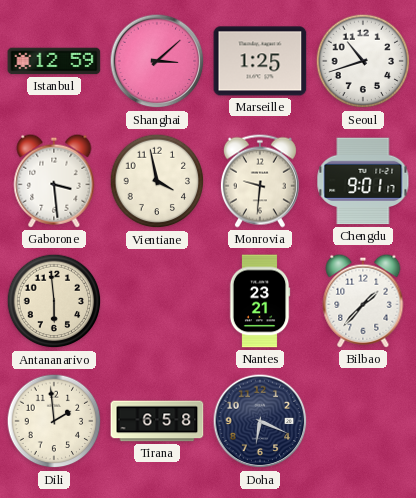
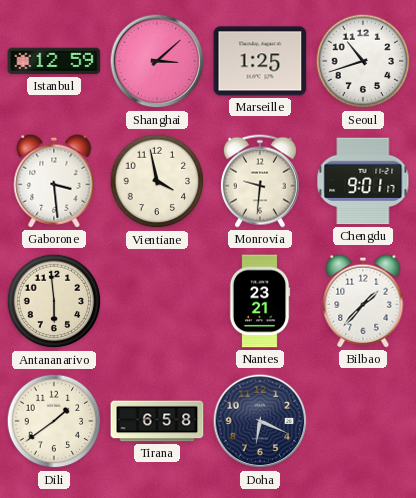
Dili: 1:59 -> 1:39
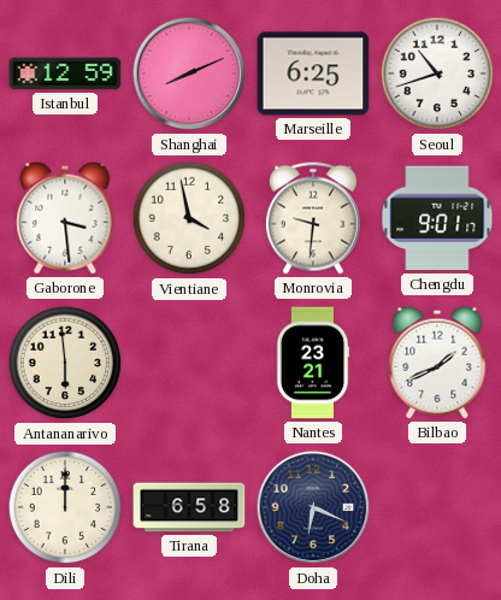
Shanghai: 3:08 -> 8:11
Marseille: 1:25 -> 6:25
Bilbao: 1:37 -> 1:41
Dili: 1:39 -> 12:00
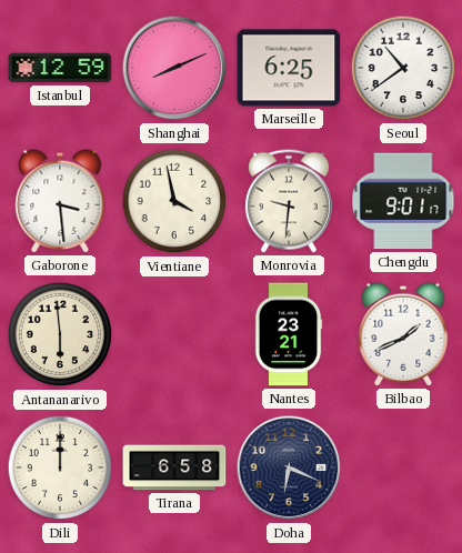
Seoul: 10:42 -> 10:39
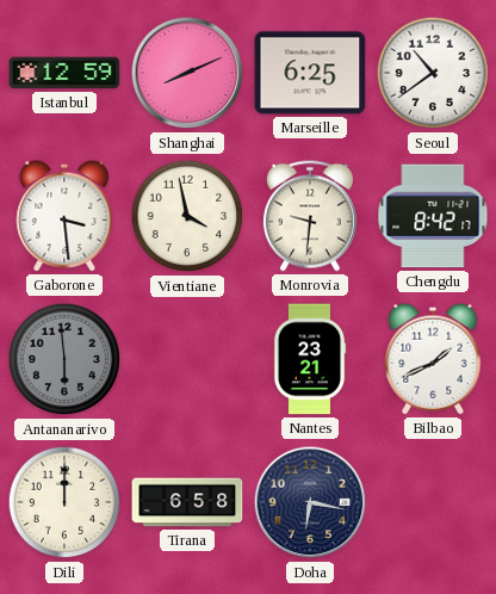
Chengdu: 9:01 -> 8:42
Antananarivo dial: cream -> grey
Doha: 6:19 -> 6:17
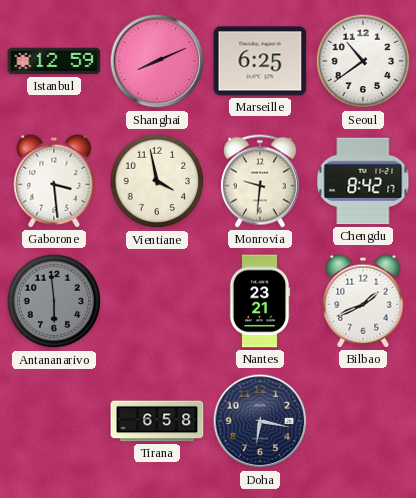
Dili: 12:00 -> none
